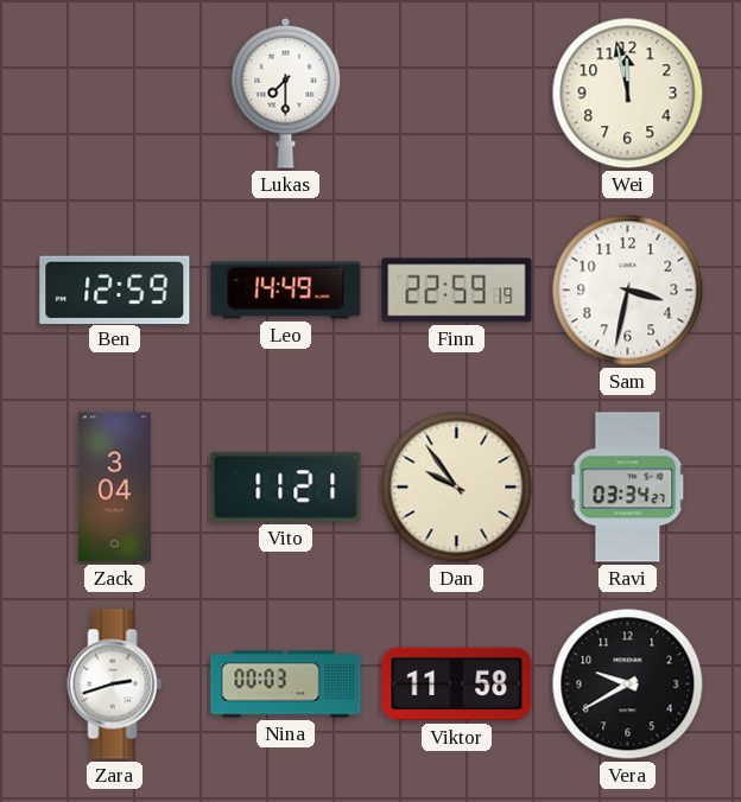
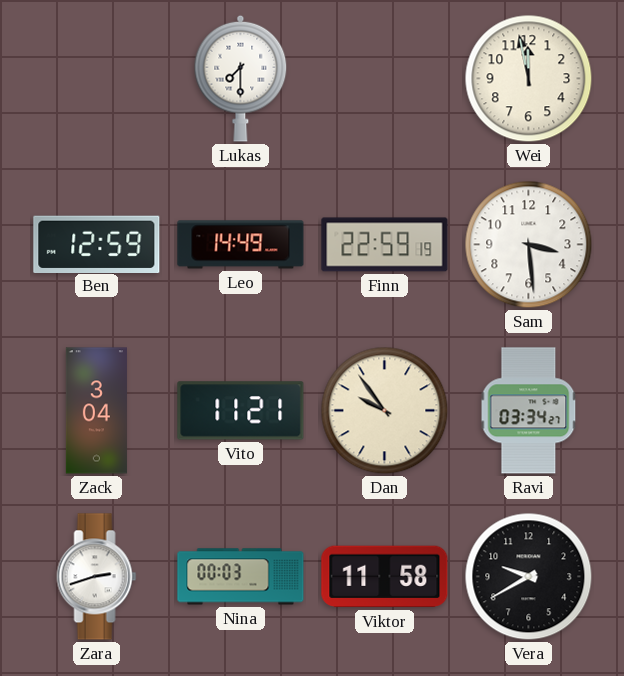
Sam: 3:32 -> 3:29
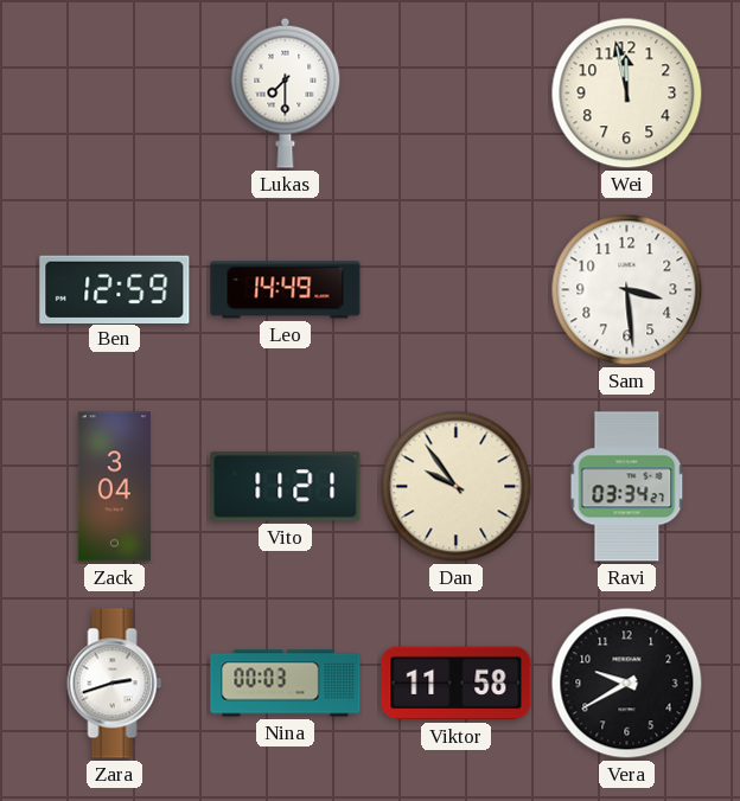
Finn: 22:59 -> none
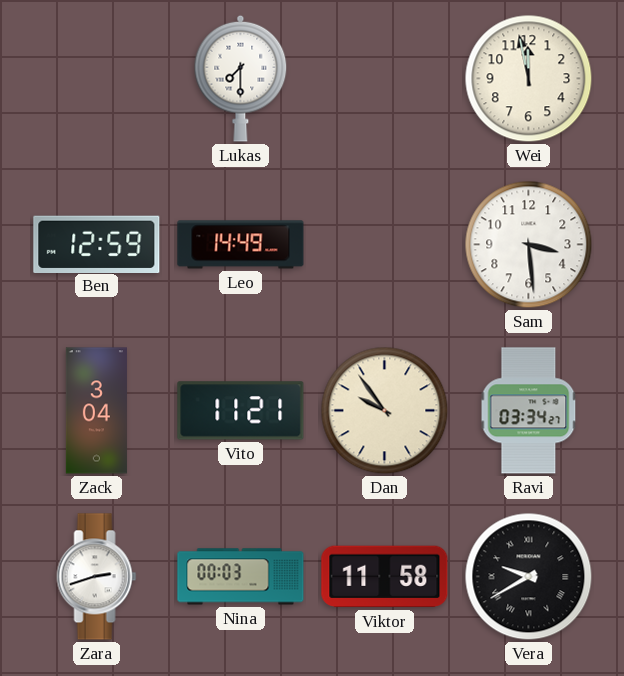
Vera numerals: Arabic -> Roman
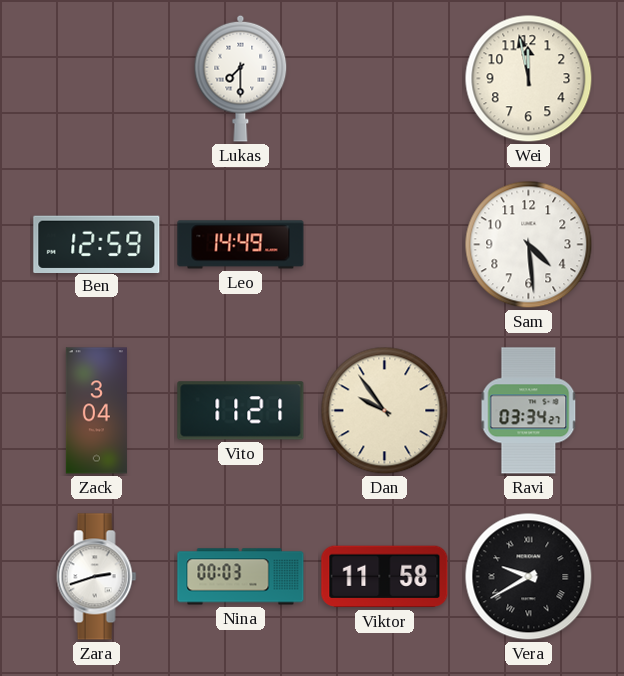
Sam: 3:29 -> 4:29
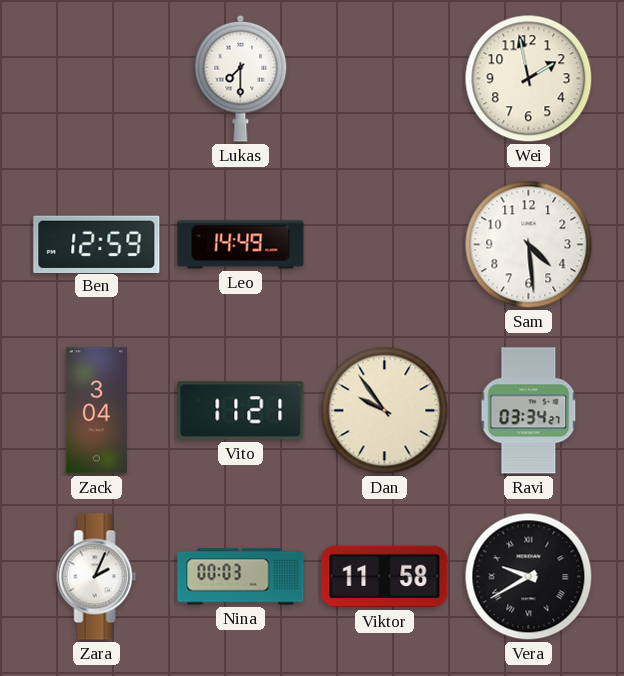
Wei: 11:58 -> 1:58
Zara: 2:42 -> 2:04
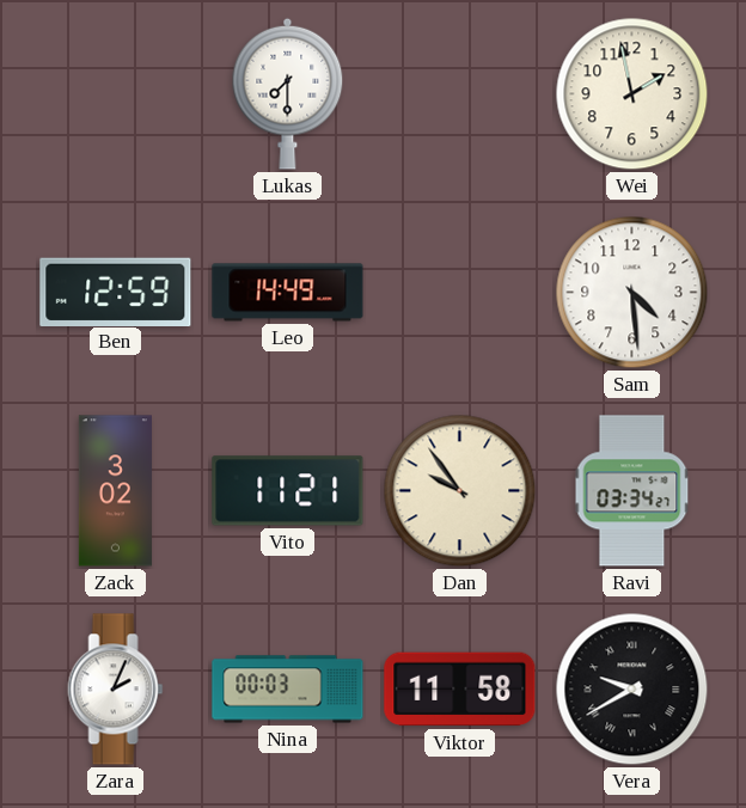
Zack: 3:04 -> 3:02
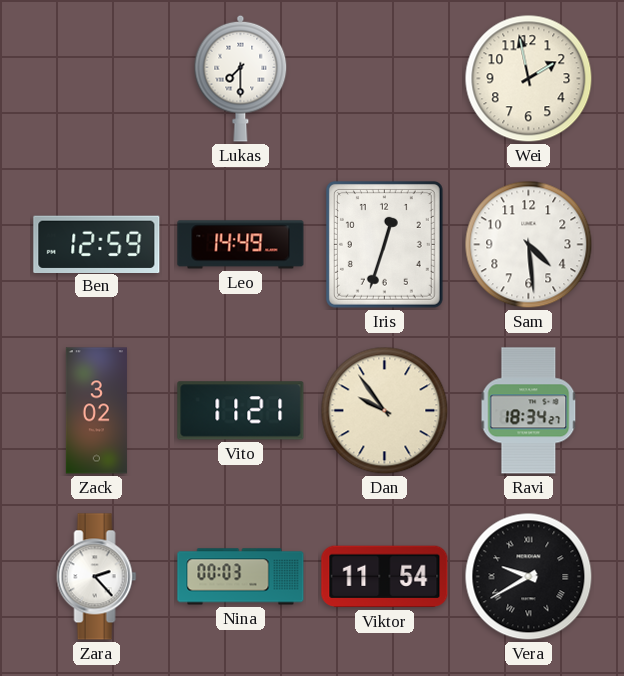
Iris: none -> 12:33
Ravi: 03:34 -> 18:34
Zara: 2:04 -> 2:23
Viktor: 11:58 -> 11:54
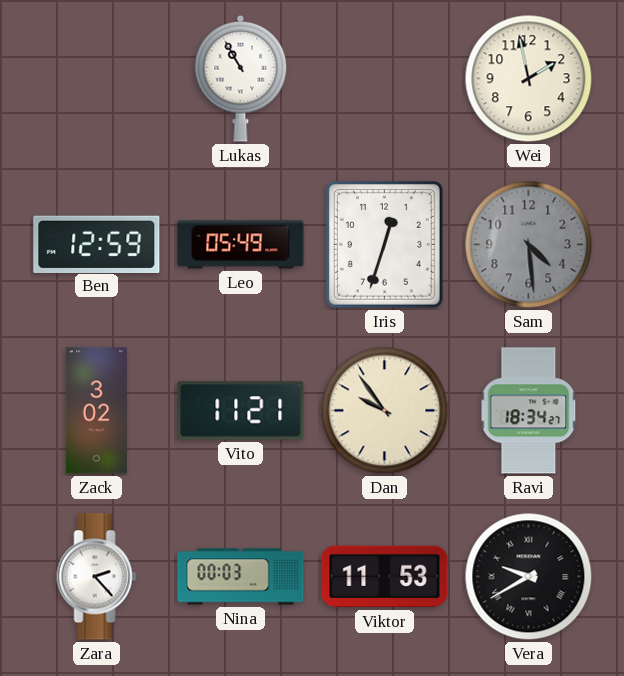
Lukas: 7:30 -> 10:55
Leo: 14:49 -> 05:49
Sam dial: white -> grey
Viktor: 11:54 -> 11:53
